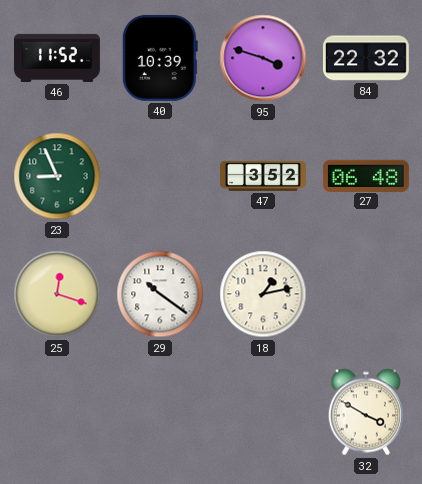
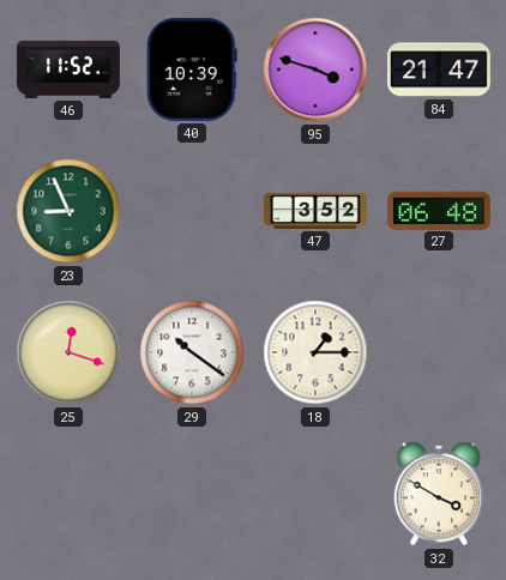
84: 22:32 -> 21:47
18: 1:13 -> 1:15
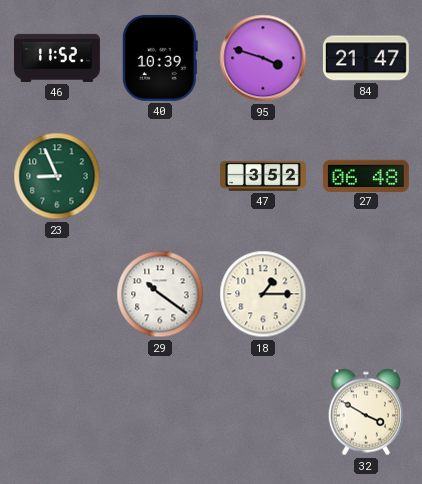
25: 12:18 -> none
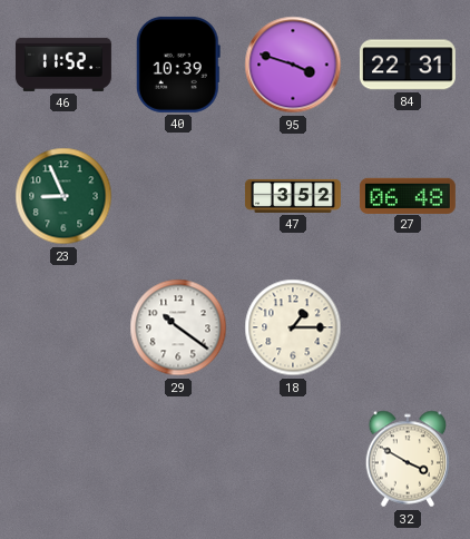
84: 21:47 -> 22:31
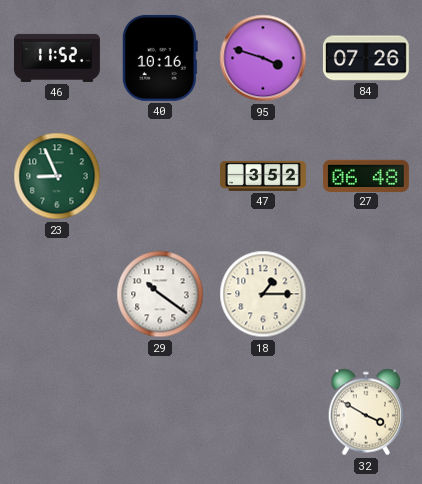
40: 10:39 -> 10:16
84: 22:31 -> 07:26
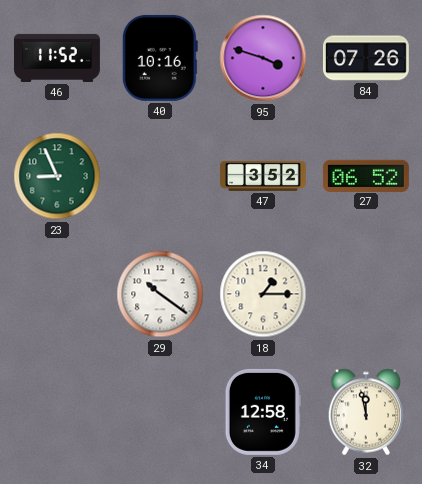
27: 06:48 -> 06:52
34: none -> 12:58
32: 3:50 -> 11:58
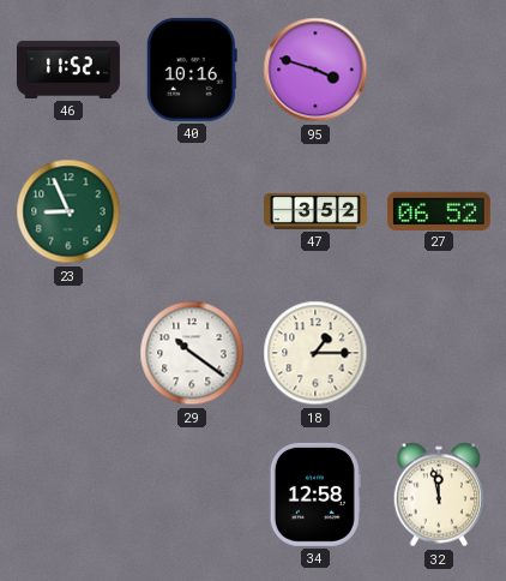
84: 07:26 -> none
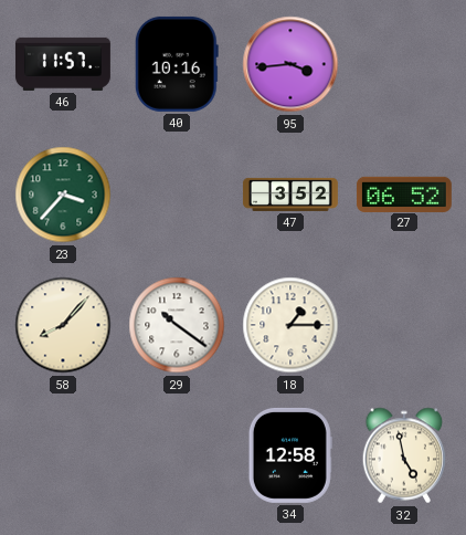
46: 11:52 -> 11:57
95: 3:48 -> 3:44
23: 8:56 -> 3:37
58: none -> 8:07
32: 11:58 -> 4:58
